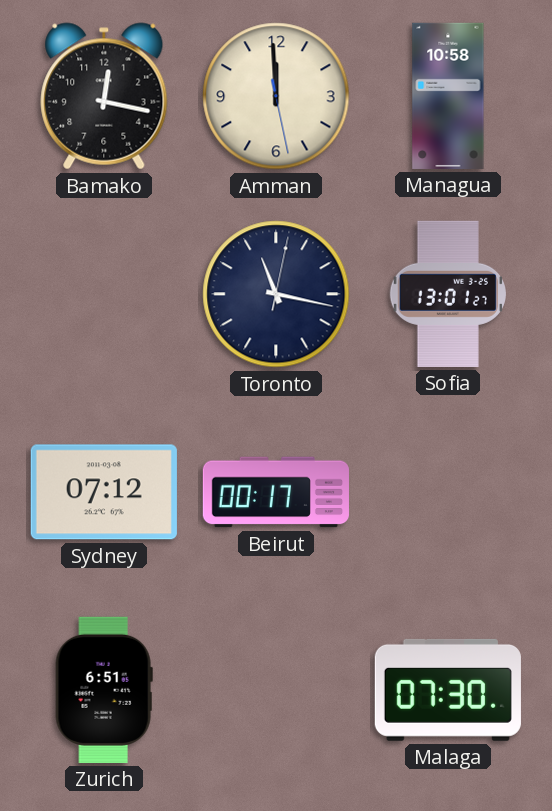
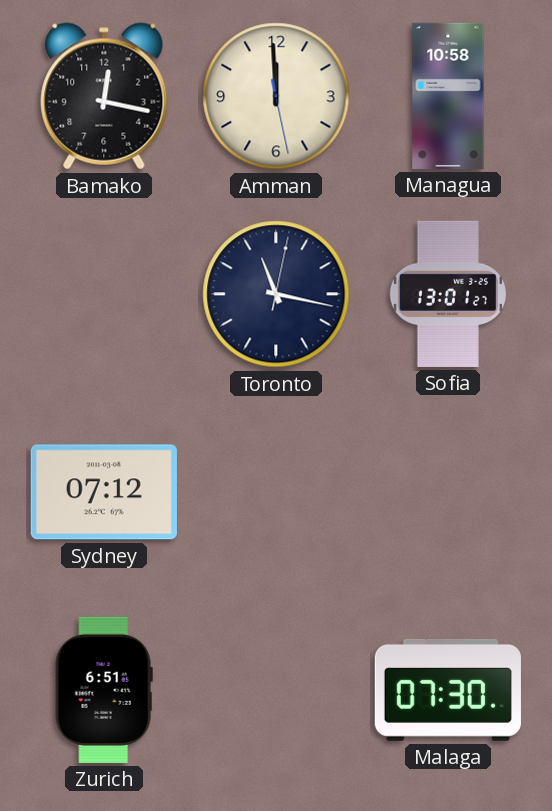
Beirut: 00:17 -> none
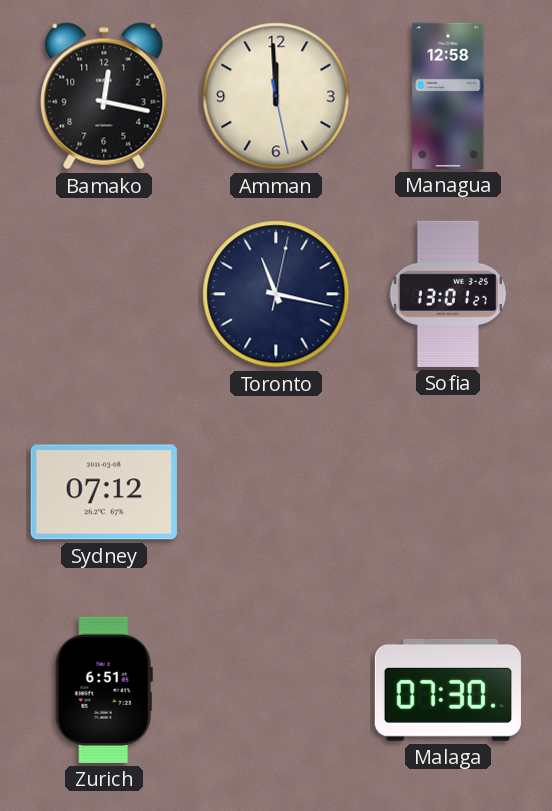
Managua: 10:58 -> 12:58
